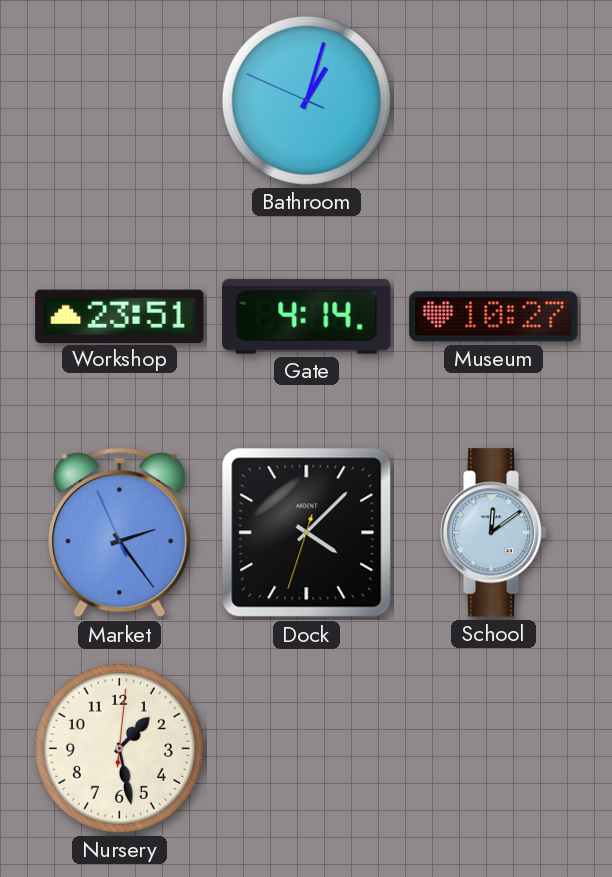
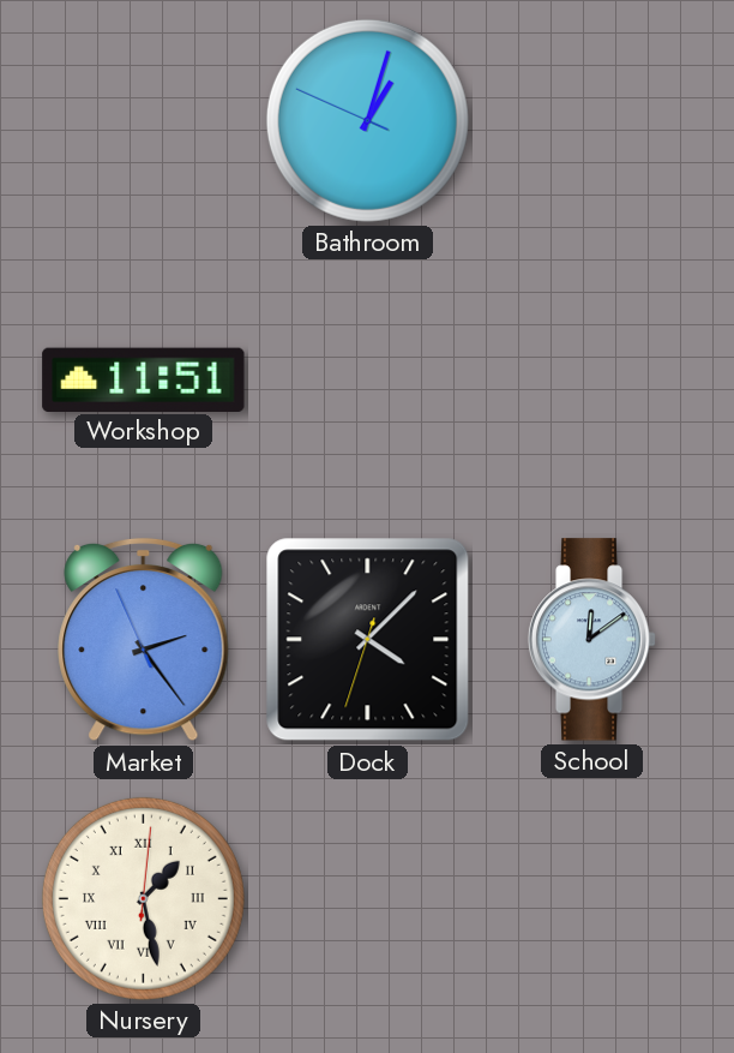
Workshop: 23:51 -> 11:51
Gate: 4:14 -> none
Museum: 10:27 -> none
Nursery numerals: Arabic -> Roman
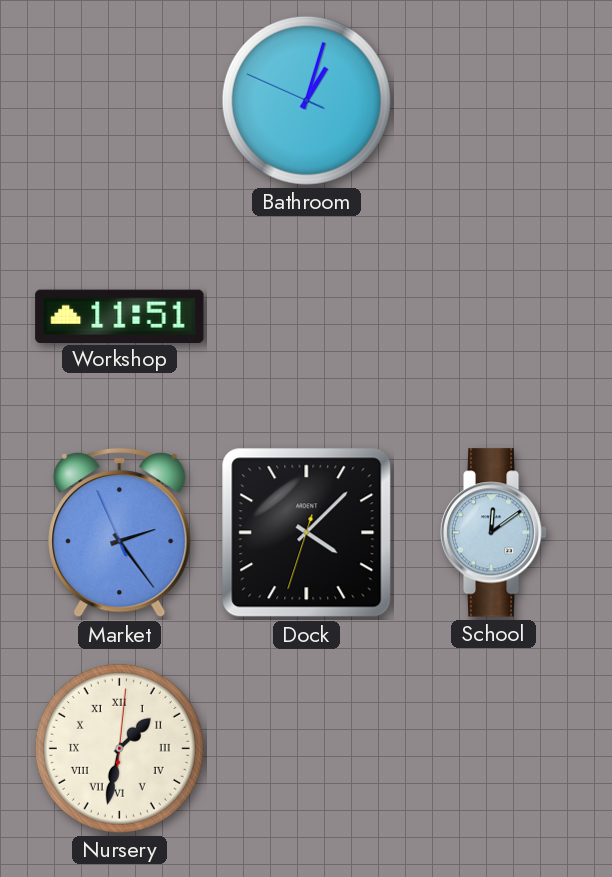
Nursery: 1:28 -> 1:32
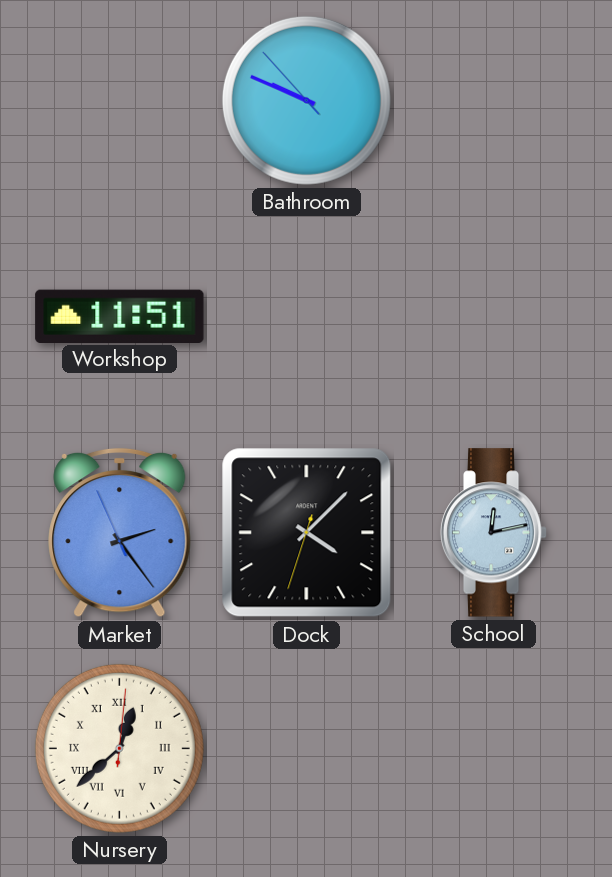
Bathroom: 1:02 -> 9:48
School: 12:09 -> 12:13
Nursery: 1:32 -> 12:38
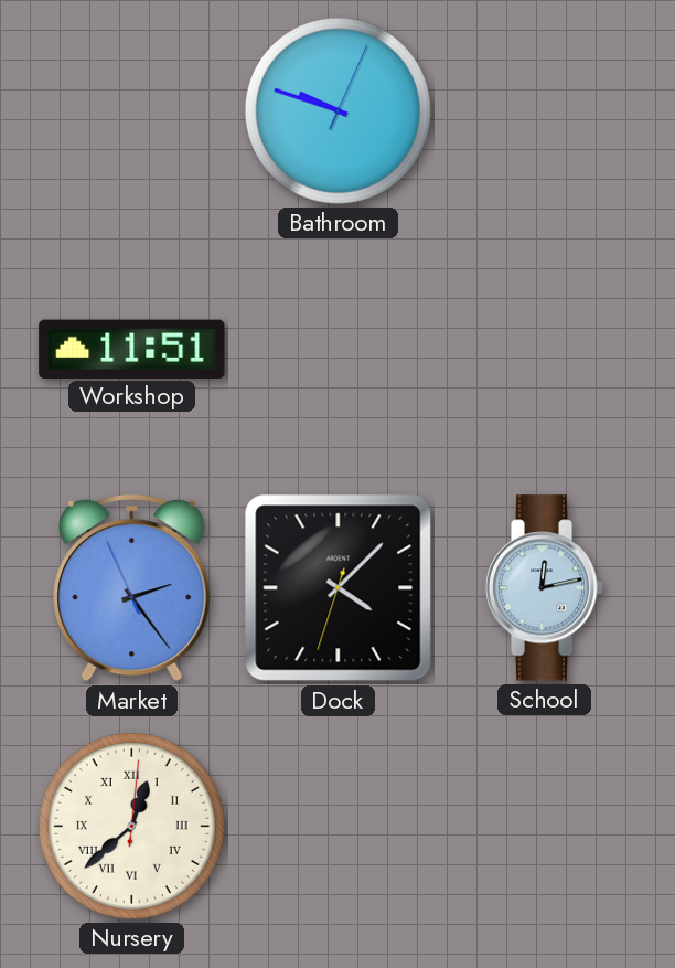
Bathroom: 9:48:53 -> 9:48:04
